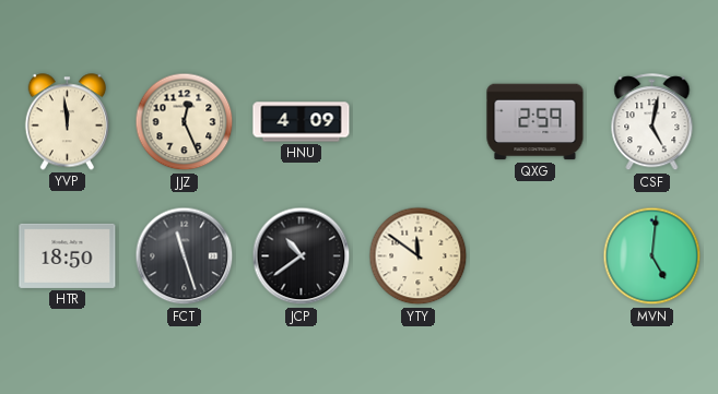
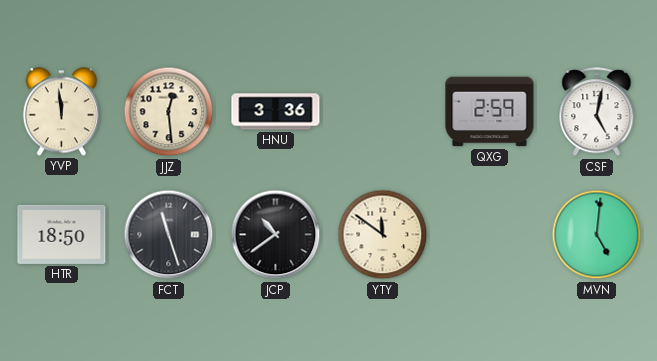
JJZ: 12:26 -> 12:29
HNU: 4:09 -> 3:36
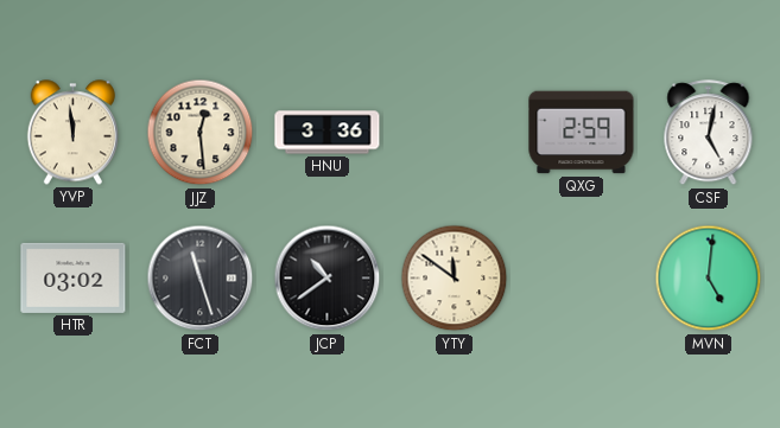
HTR: 18:50 -> 03:02
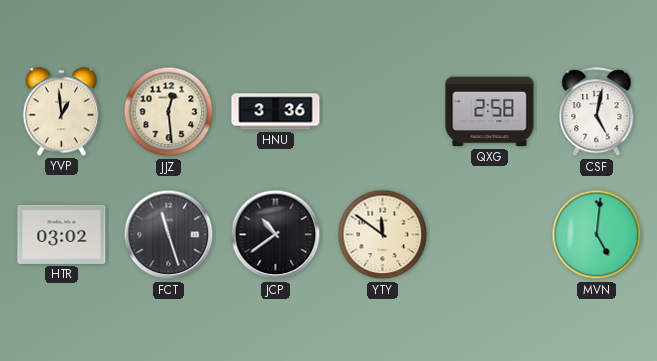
YVP: 11:59 -> 12:59
QXG: 2:59 -> 2:58
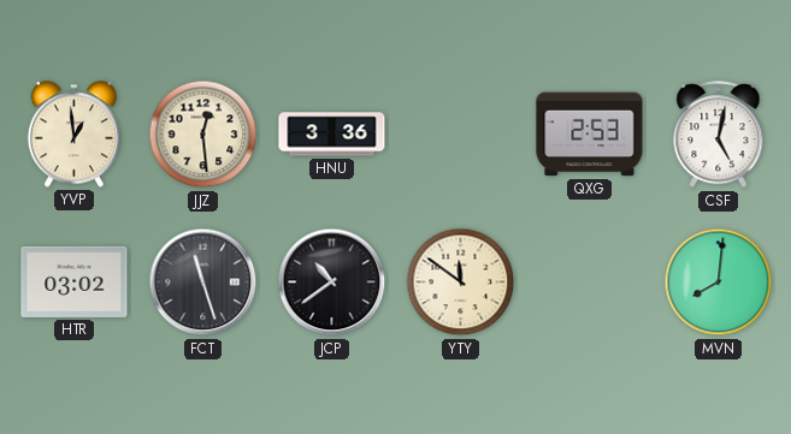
QXG: 2:58 -> 2:53
MVN: 5:01 -> 8:01
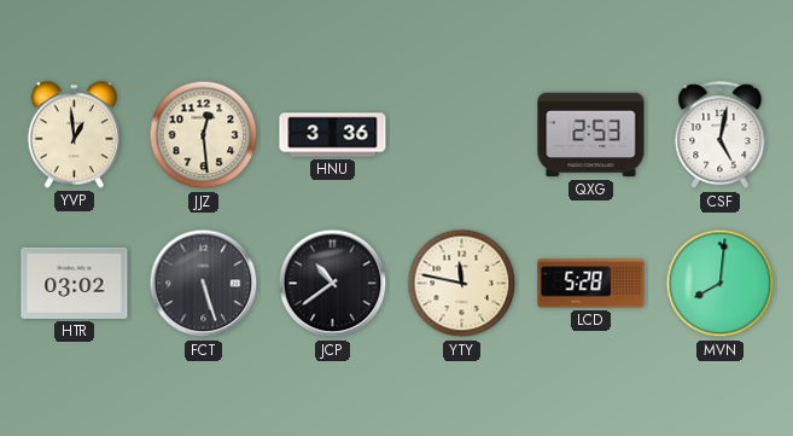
FCT: 11:27 -> 5:27
YTY: 11:51 -> 11:47
LCD: none -> 5:28
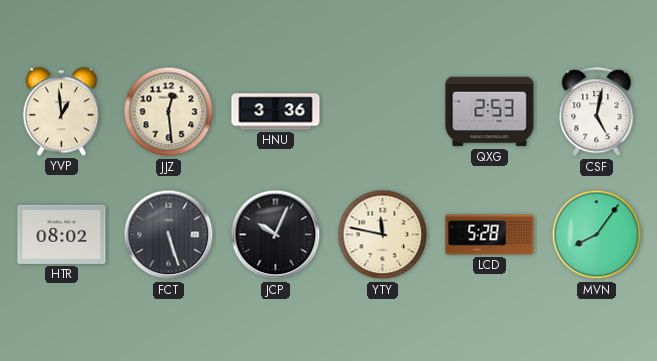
HTR: 03:02 -> 08:02
JCP: 10:39 -> 10:04
MVN: 8:01 -> 8:06
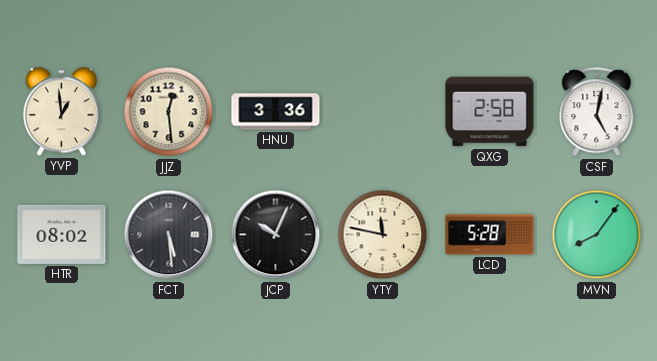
QXG: 2:53 -> 2:58
FCT: 5:27 -> 5:29
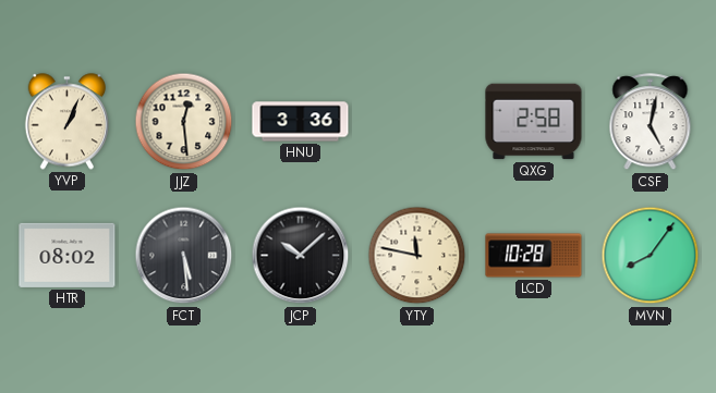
YVP: 12:59 -> 1:04
JCP: 10:04 -> 10:08
LCD: 5:28 -> 10:28
